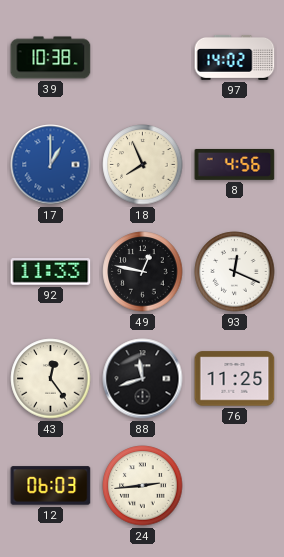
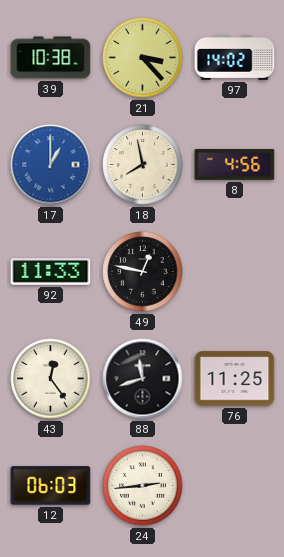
21: none -> 3:23
18: 7:56 -> 7:58
93: 12:19 -> none
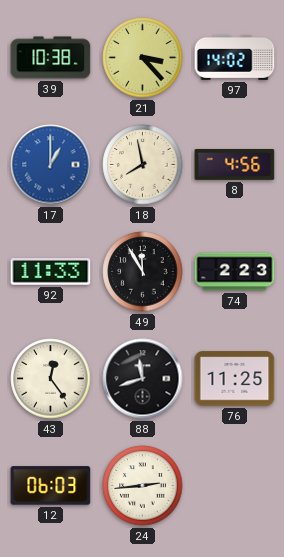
49: 12:47 -> 11:55
74: none -> 2:23
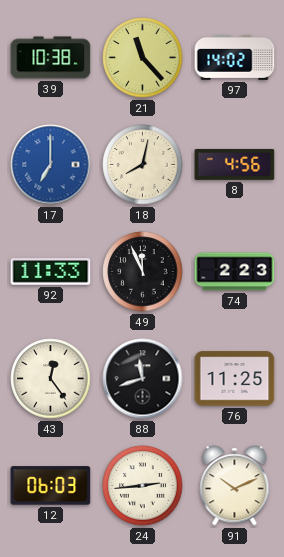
21: 3:23 -> 11:23
17: 1:00 -> 7:00
18: 7:58 -> 8:02
49: 11:55 -> 11:56
91: none -> 10:11
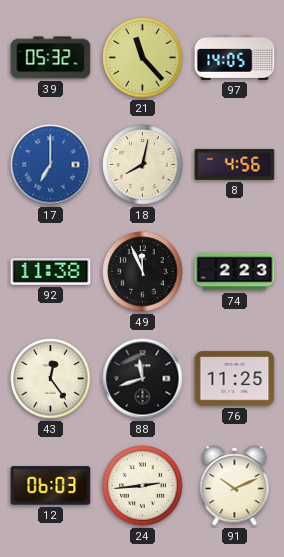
39: 10:38 -> 05:32
97: 14:02 -> 14:05
92: 11:33 -> 11:38
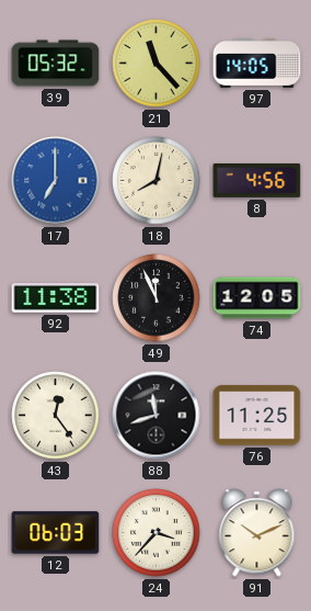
74: 2:23 -> 12:05
24: 2:44 -> 3:37
